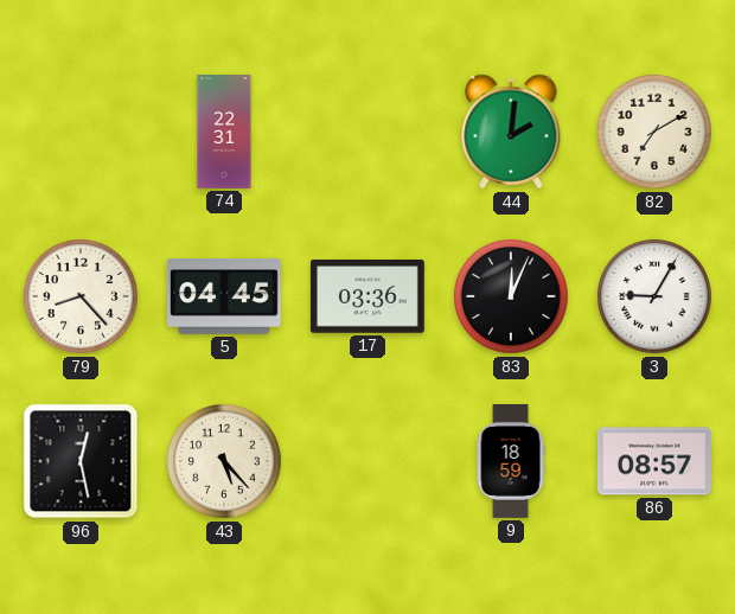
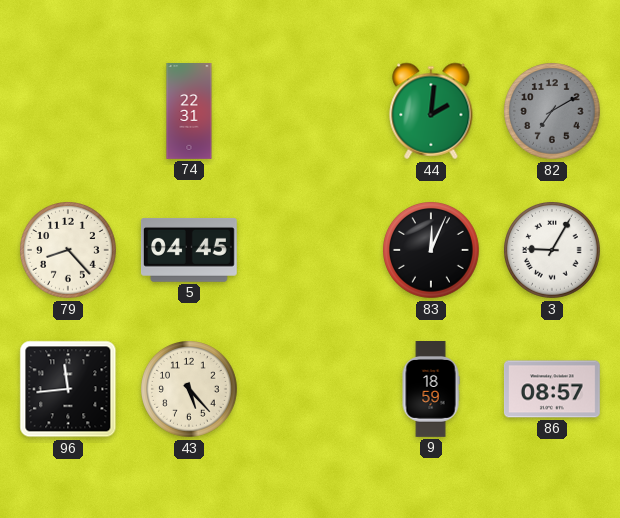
82 dial: cream -> grey
17: 03:36 -> none
96: 12:28 -> 11:44
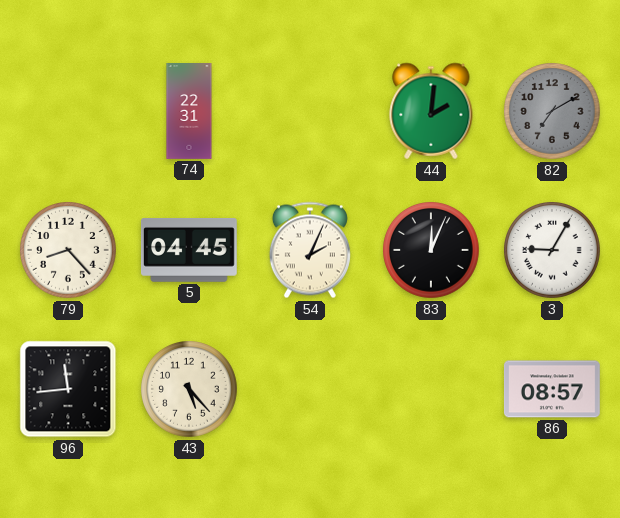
54: none -> 2:04
9: 18:59 -> none
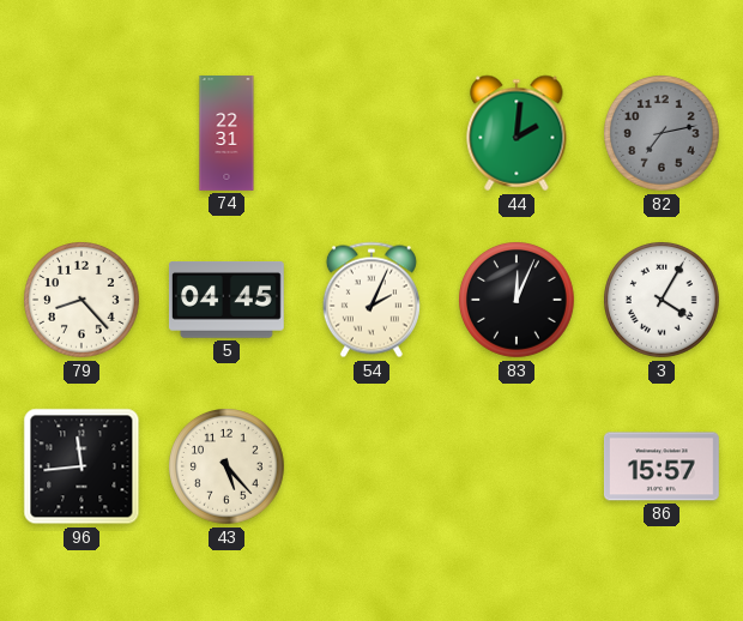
82: 7:10 -> 7:13
3: 9:05 -> 4:05
86: 08:57 -> 15:57
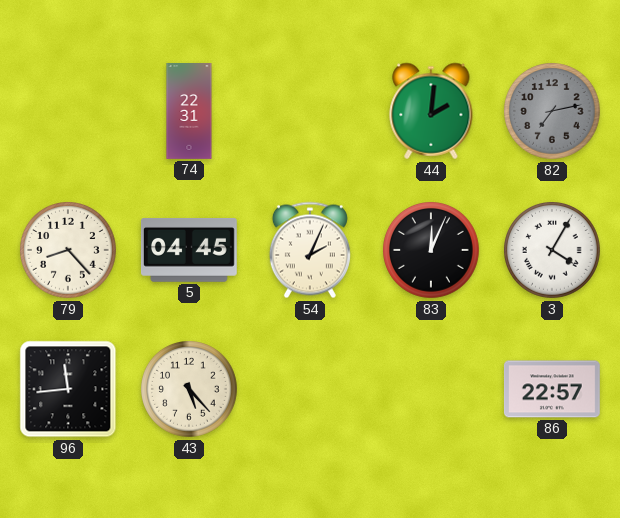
86: 15:57 -> 22:57
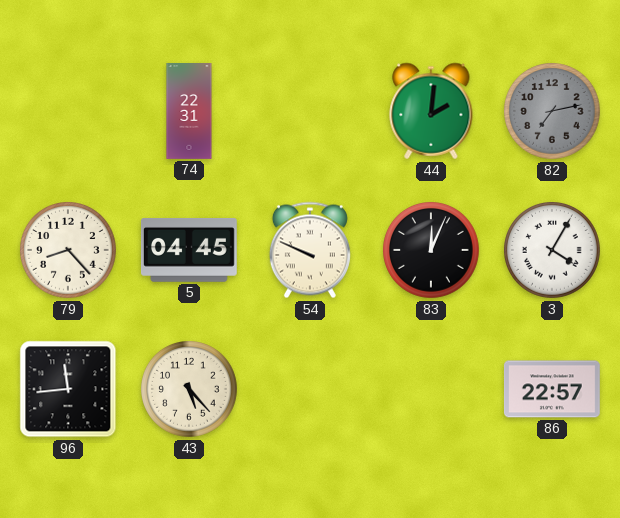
54: 2:04 -> 9:49
